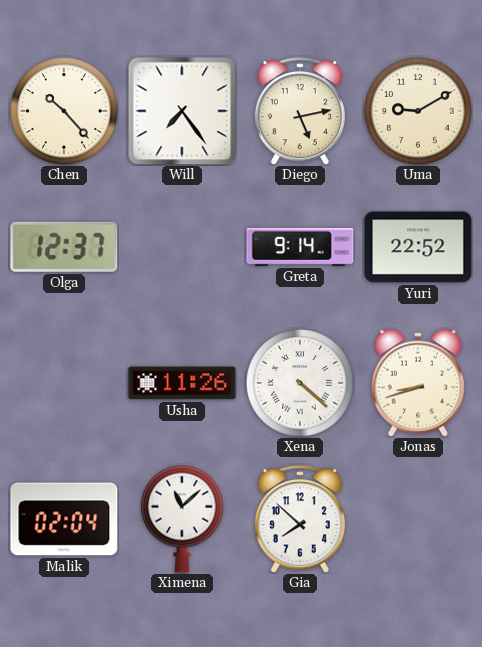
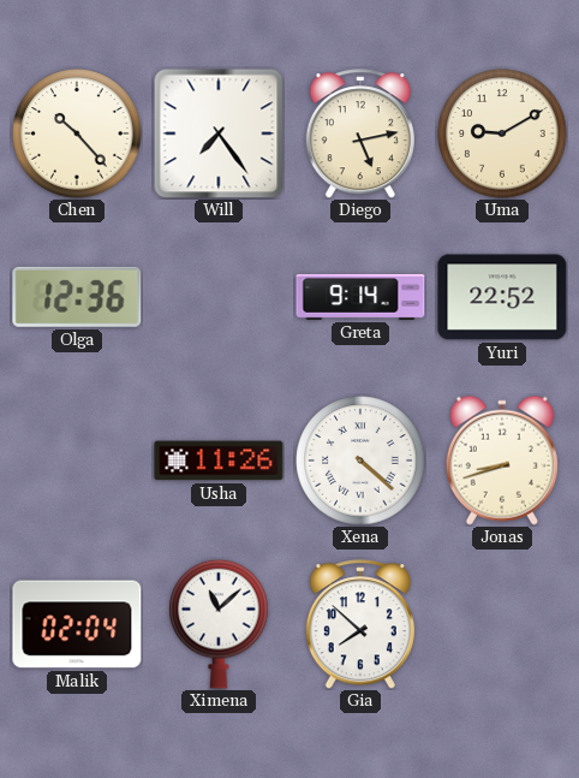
Olga: 12:37 -> 12:36
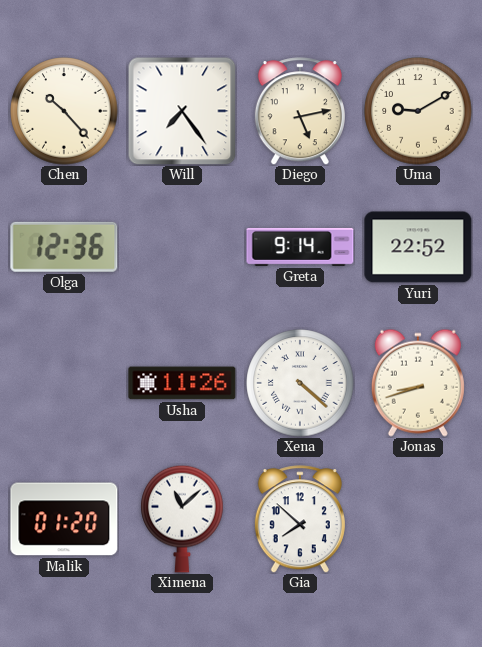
Malik: 02:04 -> 01:20
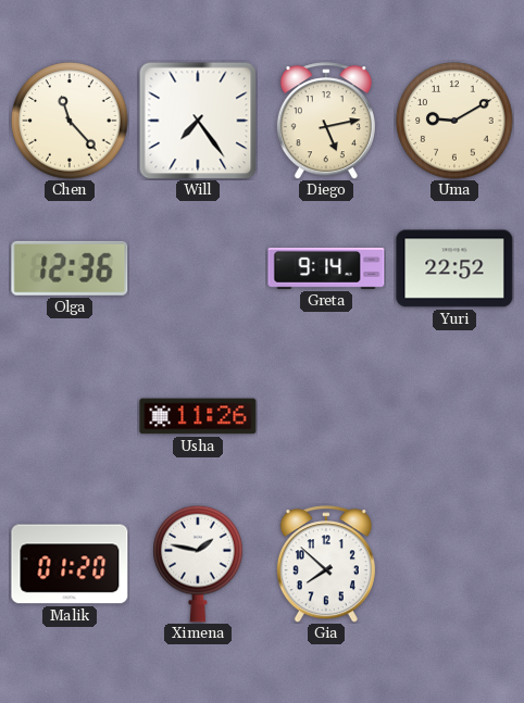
Chen: 10:23 -> 11:23
Xena: 4:22 -> none
Jonas: 8:42 -> none
Ximena: 11:08 -> 1:47
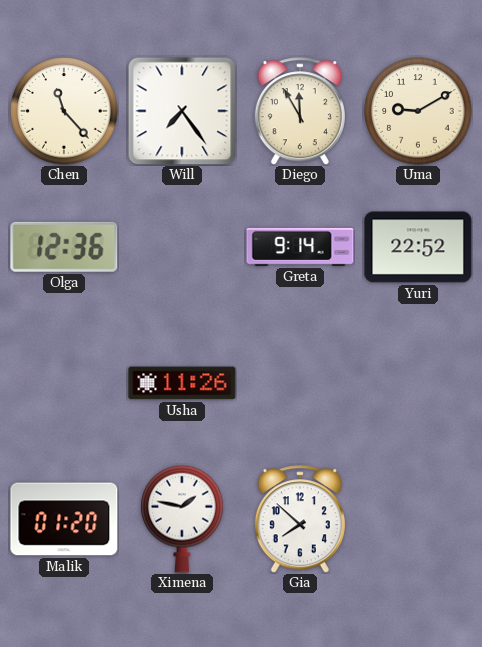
Diego: 5:13 -> 11:55
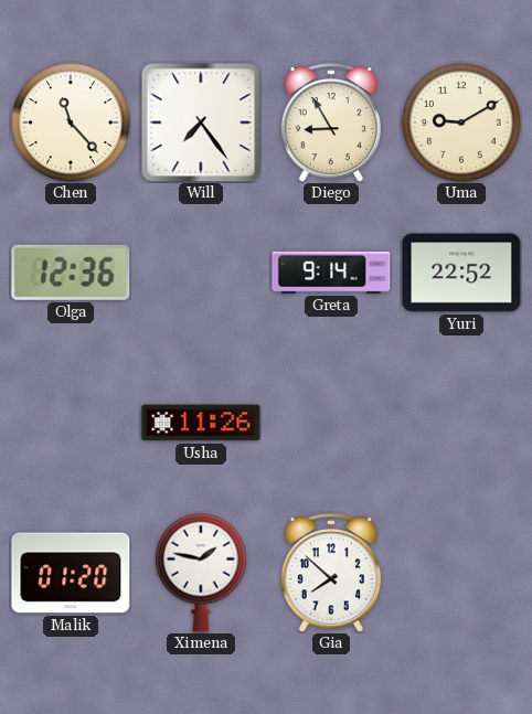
Diego: 11:55 -> 8:55
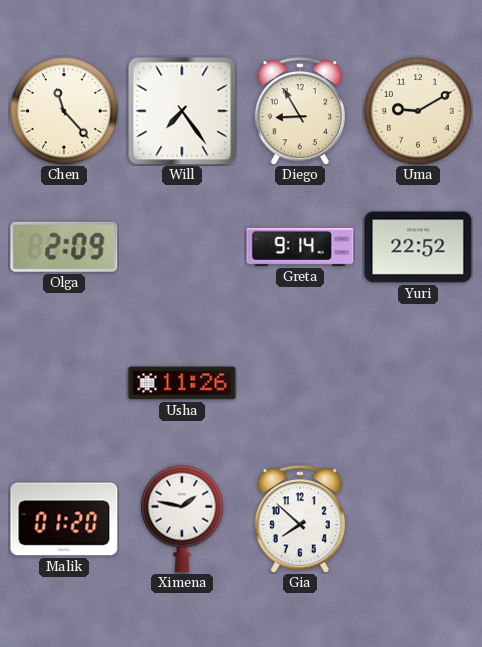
Olga: 12:36 -> 2:09
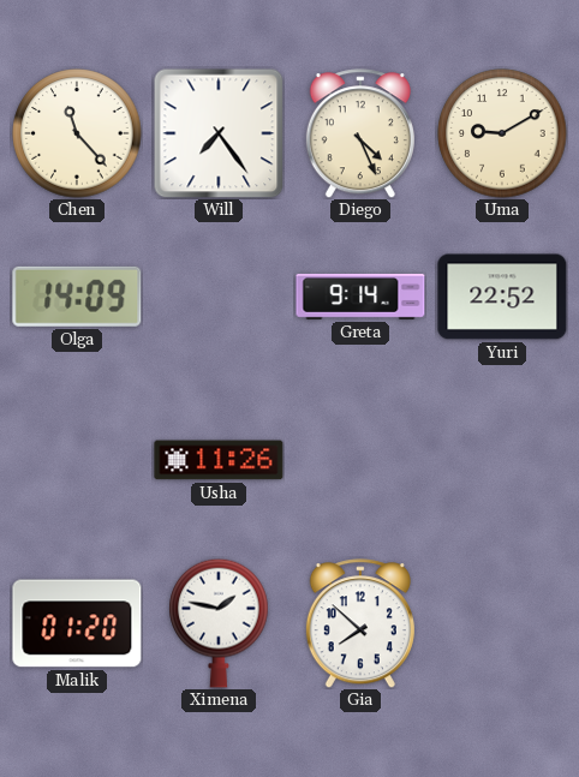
Diego: 8:55 -> 4:26
Olga: 2:09 -> 14:09
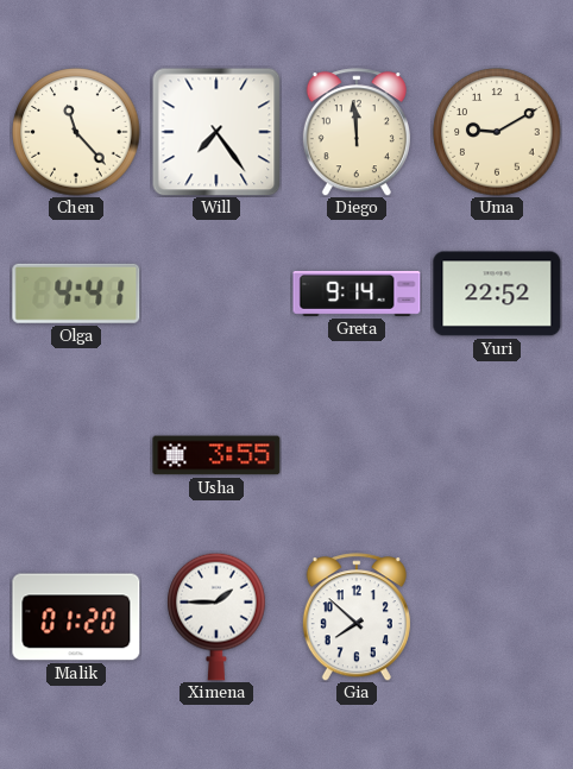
Diego: 4:26 -> 11:59
Olga: 14:09 -> 4:41
Usha: 11:26 -> 3:55
Ximena: 1:47 -> 1:45
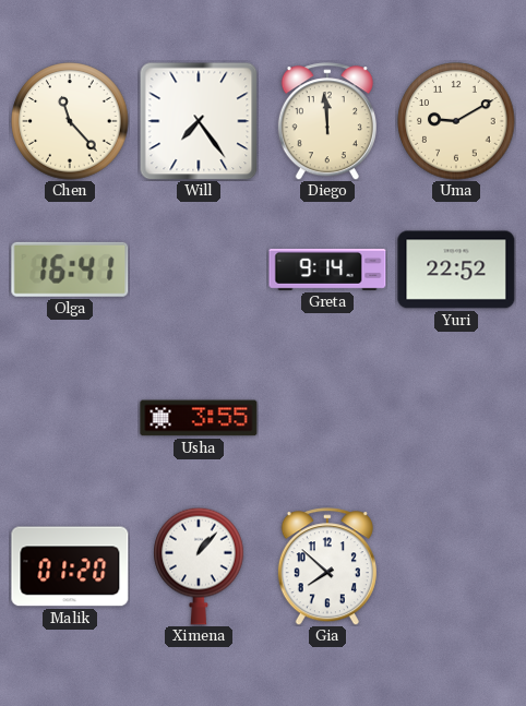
Olga: 4:41 -> 16:41
Ximena: 1:45 -> 1:07
